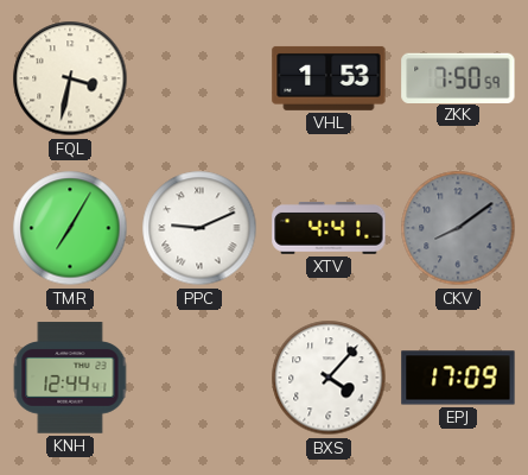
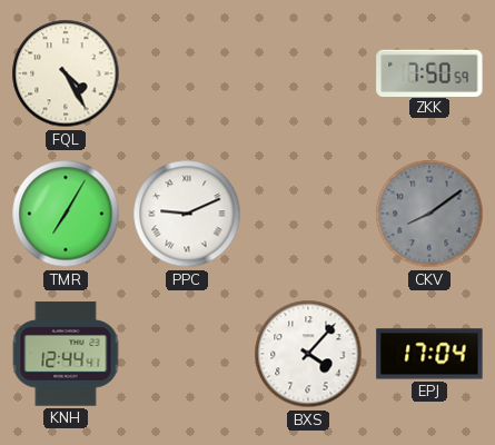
FQL: 3:32 -> 4:25
VHL: 1:53 -> none
XTV: 4:41 -> none
EPJ: 17:09 -> 17:04
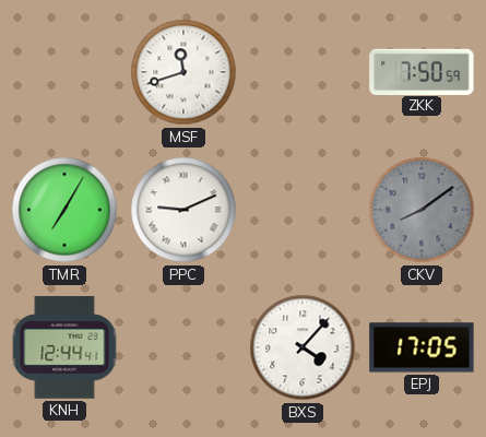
FQL: 4:25 -> none
MSF: none -> 11:42
EPJ: 17:04 -> 17:05
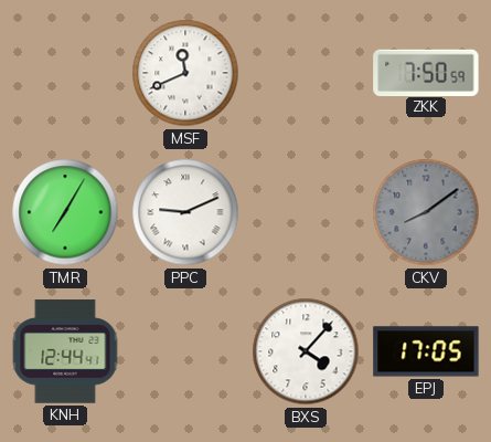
MSF: 11:42 -> 11:41
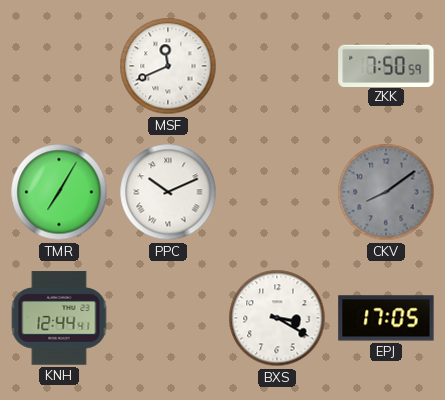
PPC: 9:11 -> 10:11
BXS: 4:07 -> 3:20
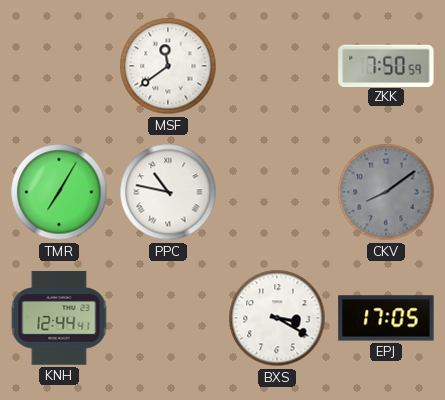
MSF: 11:41 -> 11:39
PPC: 10:11 -> 10:47
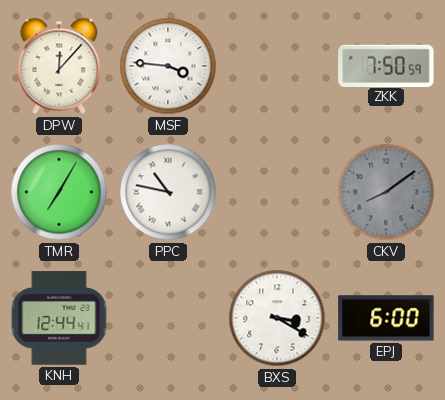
DPW: none -> 12:07
MSF: 11:39 -> 3:46
EPJ: 17:05 -> 6:00
